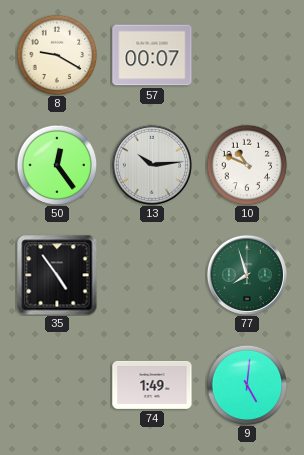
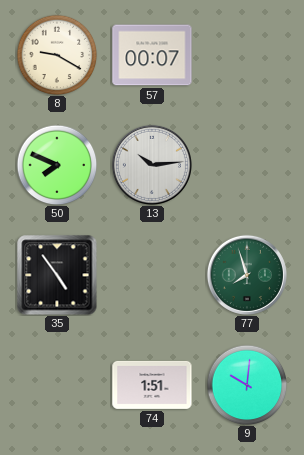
50: 12:24 -> 7:49
10: 10:49 -> none
74: 1:49 -> 1:51
9: 5:01 -> 10:01
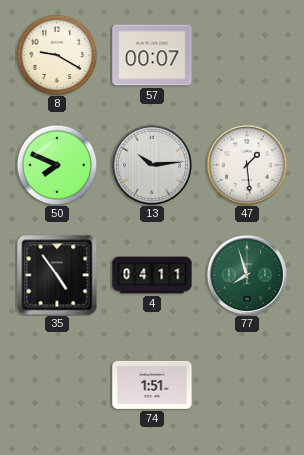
47: none -> 1:29
4: none -> 04:11
9: 10:01 -> none
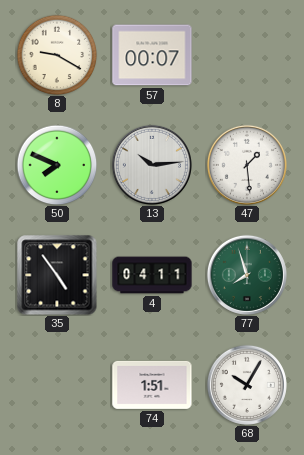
68: none -> 10:05
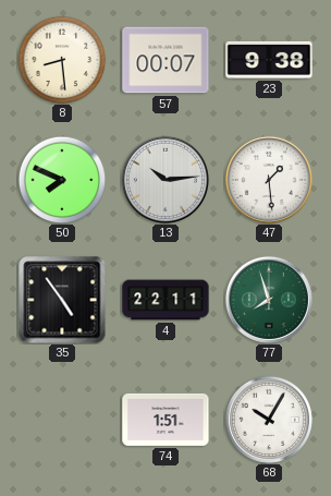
8: 9:20 -> 8:29
23: none -> 9:38
4: 04:11 -> 22:11
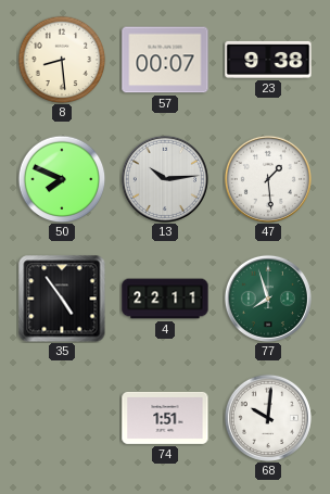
68: 10:05 -> 10:01
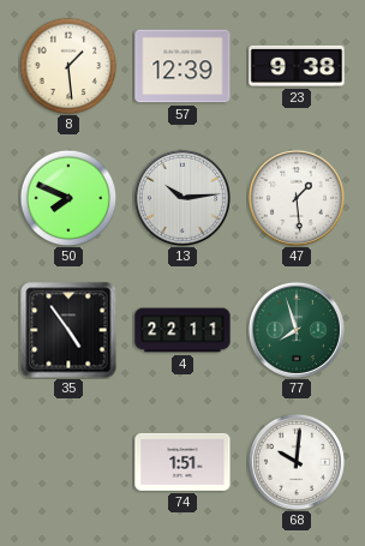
8: 8:29 -> 1:29
57: 00:07 -> 12:39
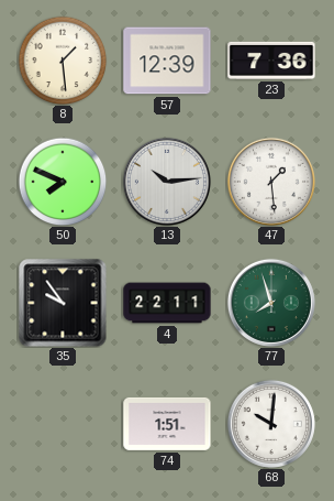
23: 9:38 -> 7:36
35: 4:54 -> 9:54
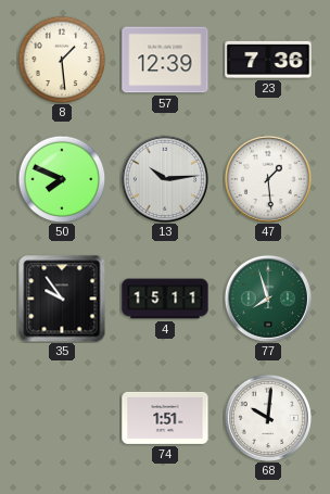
4: 22:11 -> 15:11
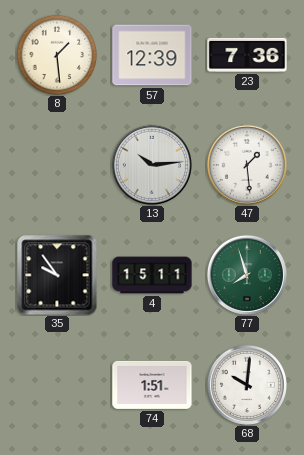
50: 7:49 -> none
